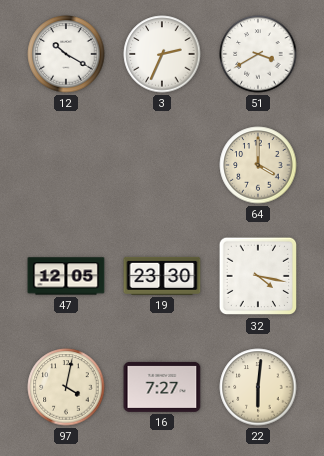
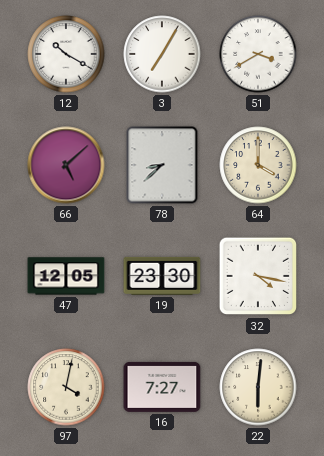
3: 2:34 -> 7:05
66: none -> 5:08
78: none -> 8:38
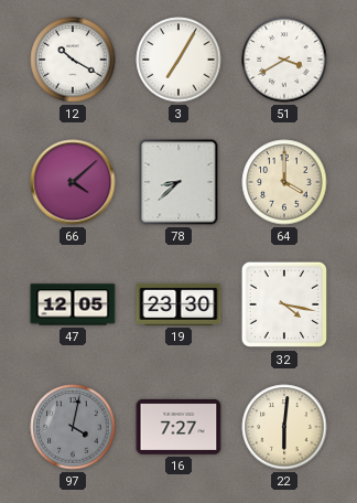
66: 5:08 -> 4:08
97 dial: cream -> grey
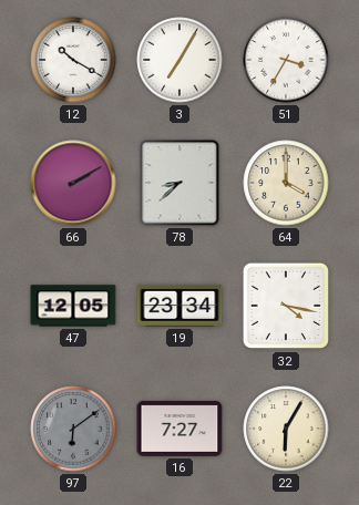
51: 3:40 -> 3:35
66: 4:08 -> 2:10
19: 23:30 -> 23:34
97: 4:02 -> 6:09
22: 6:01 -> 6:05
